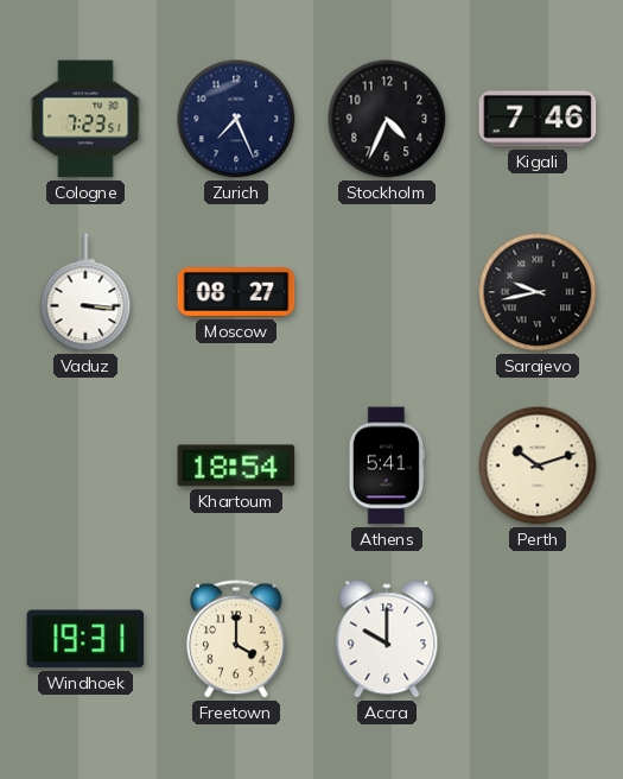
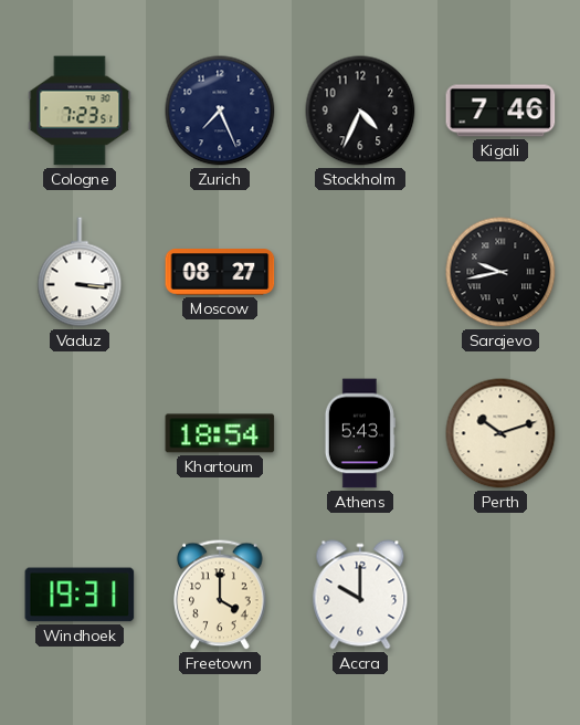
Athens: 5:41 -> 5:43
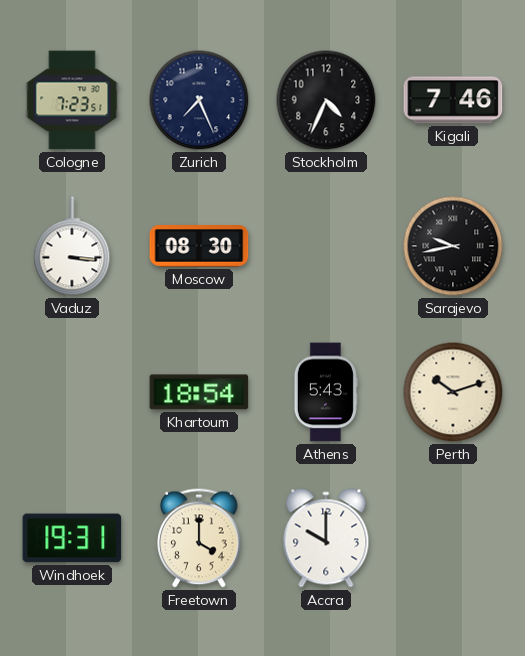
Moscow: 08:27 -> 08:30
